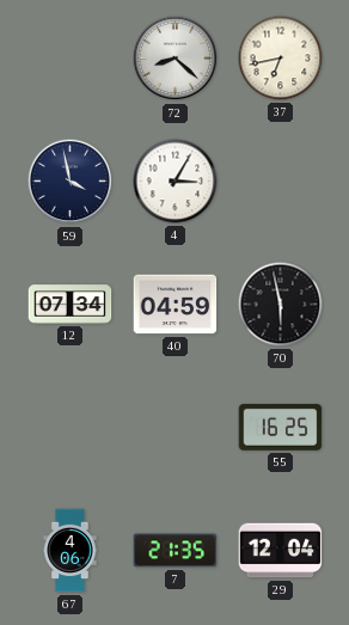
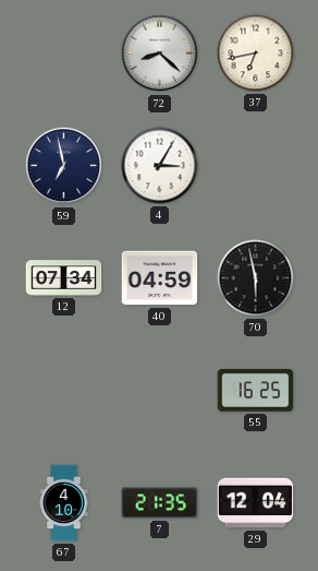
59: 3:58 -> 6:58
67: 4:06 -> 4:10
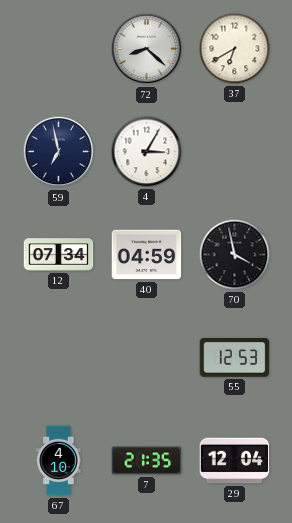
37: 6:43 -> 6:40
70: 5:58 -> 3:58
55: 16:25 -> 12:53
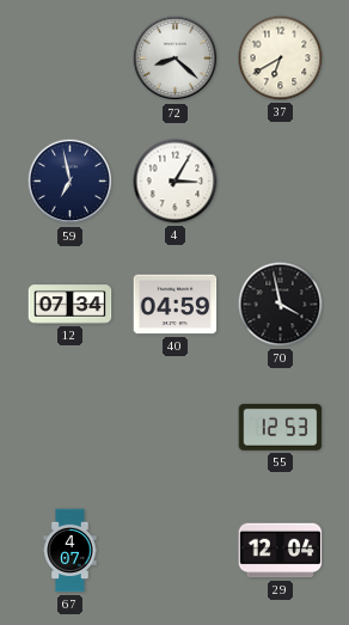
67: 4:10 -> 4:07
7: 21:35 -> none
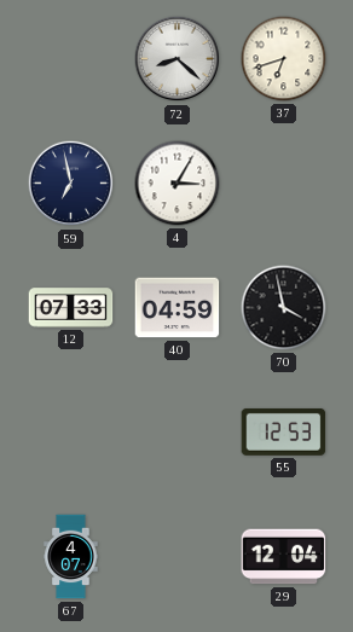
37: 6:40 -> 6:42
12: 07:34 -> 07:33
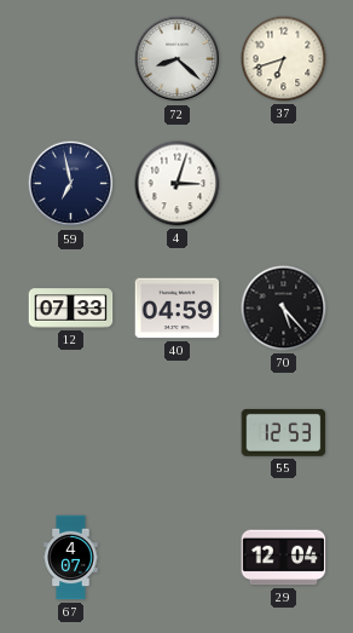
4: 3:05 -> 3:03
70: 3:58 -> 5:23
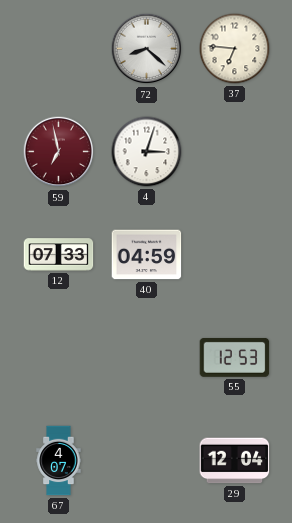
37: 6:42 -> 6:46
59 dial: navy -> burgundy
70: 5:23 -> none
